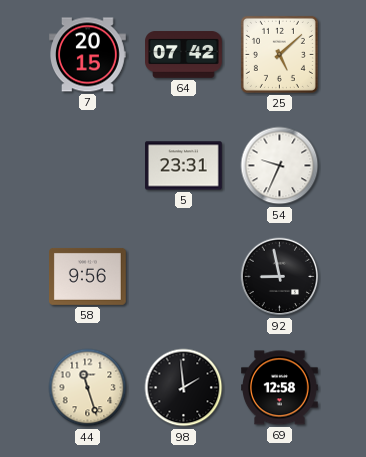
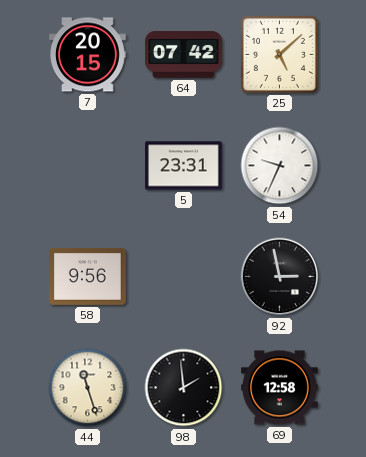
92: 8:58 -> 2:58
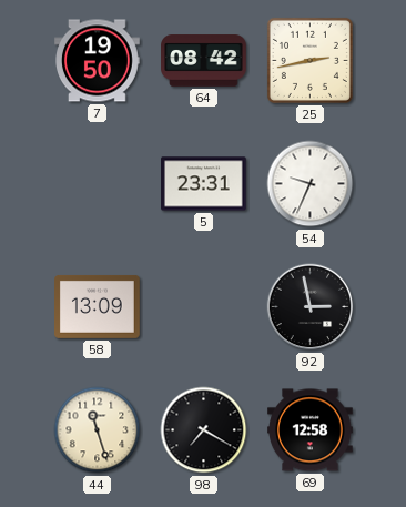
7: 20:15 -> 19:50
64: 07:42 -> 08:42
25: 5:08 -> 2:43
58: 9:56 -> 13:09
98: 1:59 -> 7:20
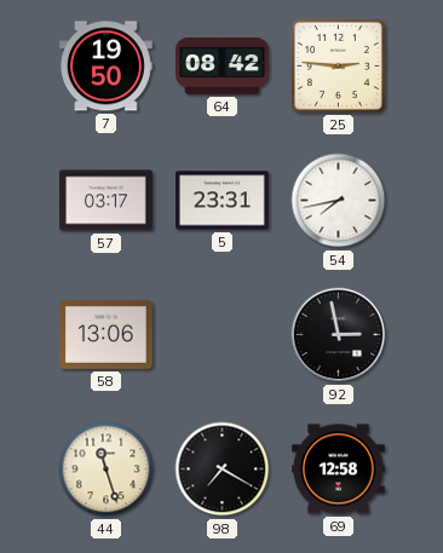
25: 2:43 -> 2:46
57: none -> 03:17
54: 9:34 -> 7:43
58: 13:09 -> 13:06
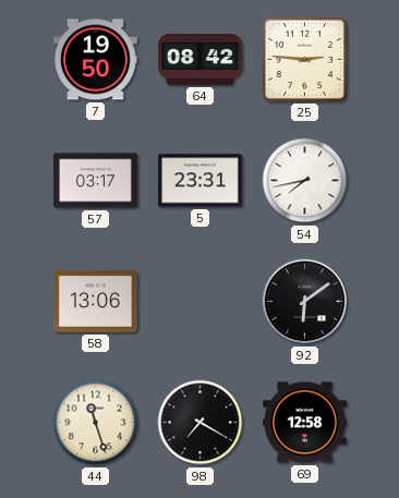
92: 2:58 -> 6:09
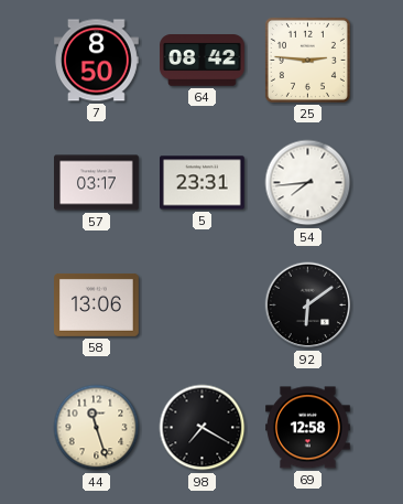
7: 19:50 -> 8:50
54: 7:43 -> 7:44
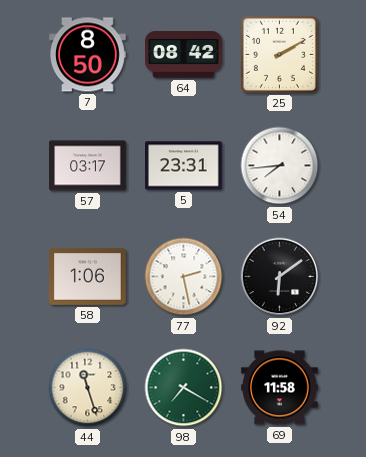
25: 2:46 -> 2:10
58: 13:06 -> 1:06
77: none -> 2:28
98 dial: black -> green
69: 12:58 -> 11:58
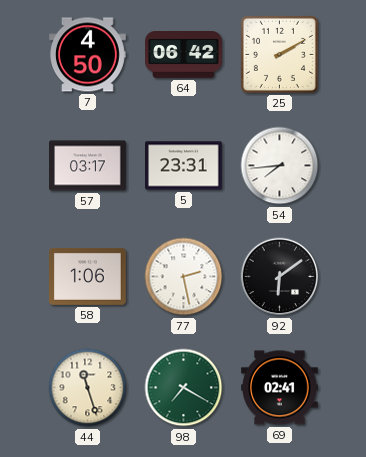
7: 8:50 -> 4:50
64: 08:42 -> 06:42
69: 11:58 -> 02:41
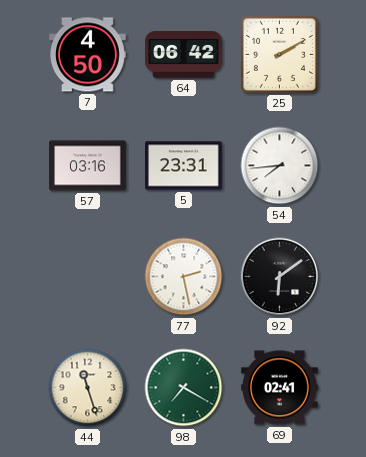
57: 03:17 -> 03:16
58: 1:06 -> none
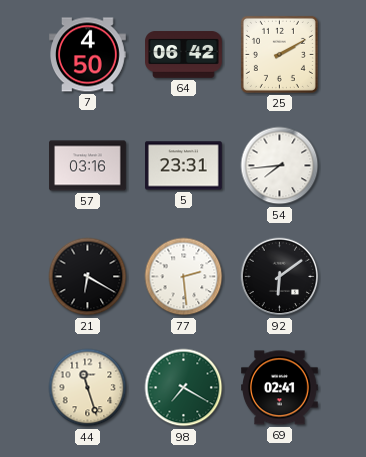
21: none -> 6:20
77: 2:28 -> 2:29
